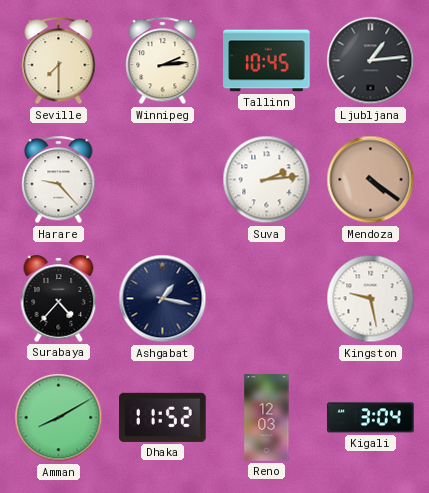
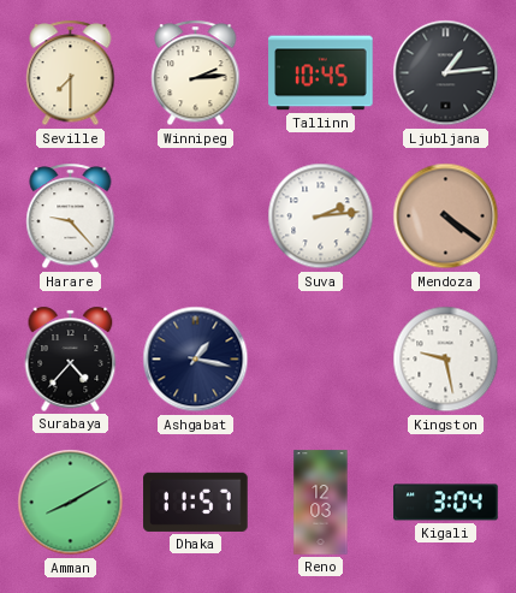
Dhaka: 11:52 -> 11:57
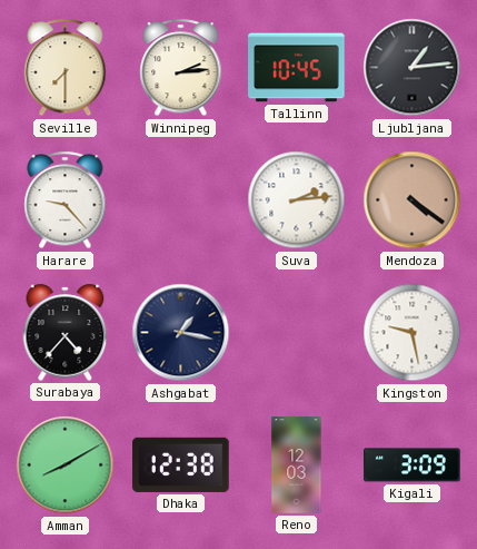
Dhaka: 11:57 -> 12:38
Kigali: 3:04 -> 3:09
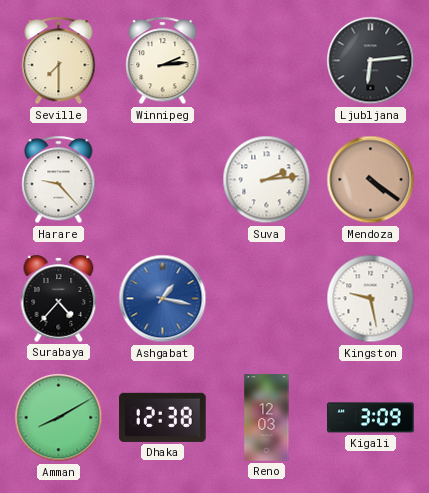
Tallinn: 10:45 -> none
Ljubljana: 1:14 -> 6:14
Ashgabat dial: navy -> blue
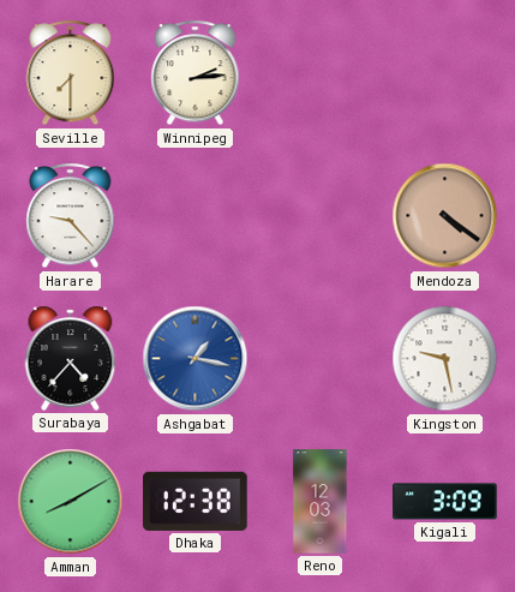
Ljubljana: 6:14 -> none
Suva: 2:14 -> none
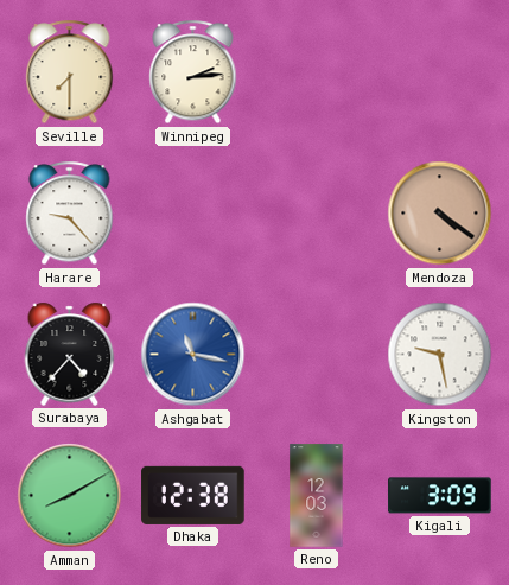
Ashgabat: 1:17 -> 11:17
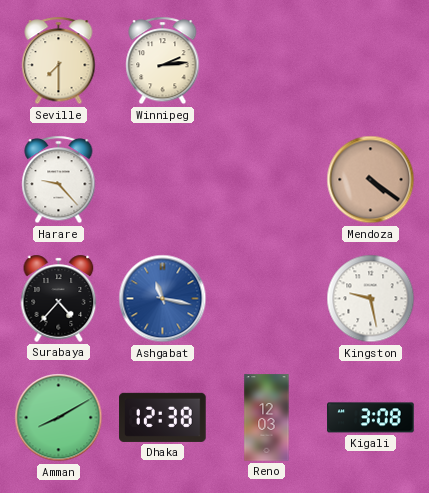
Kigali: 3:09 -> 3:08
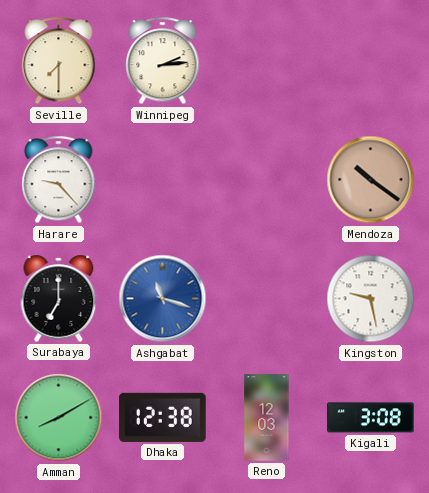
Mendoza: 4:21 -> 10:21
Surabaya: 4:37 -> 7:00
Ashgabat: 11:17 -> 11:18
